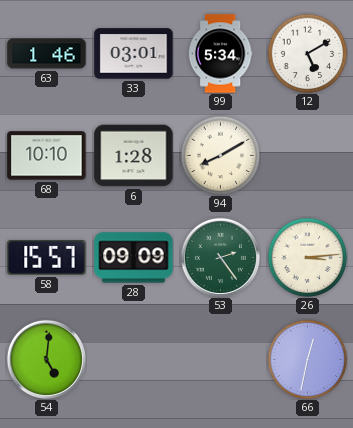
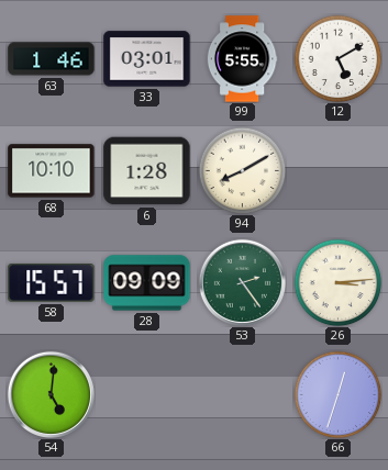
99: 5:34 -> 5:55
66: 12:32 -> 12:33
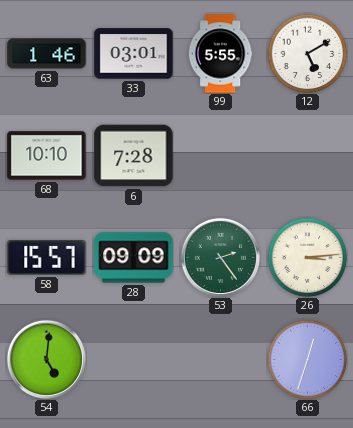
6: 1:28 -> 7:28
94: 8:10 -> none
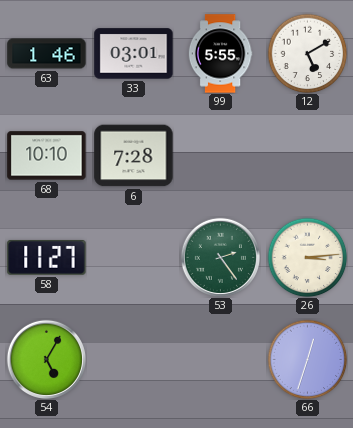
58: 15:57 -> 11:27
28: 09:09 -> none
54: 5:01 -> 5:05
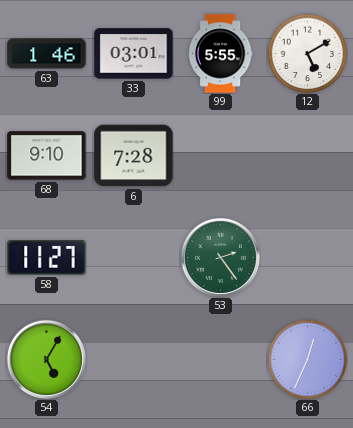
68: 10:10 -> 9:10
26: 3:14 -> none
66: 12:33 -> 12:34
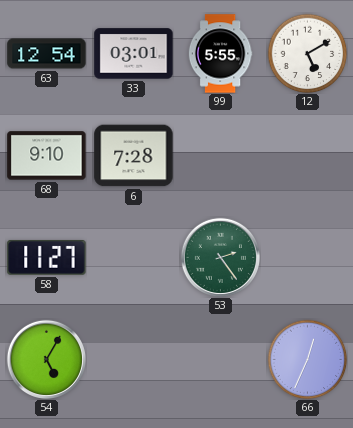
63: 1:46 -> 12:54
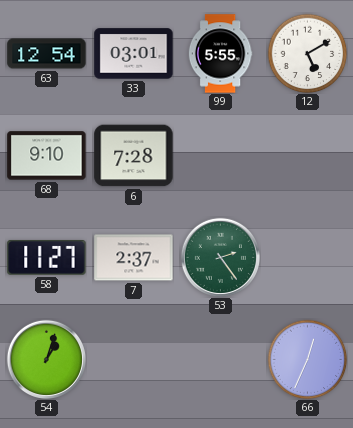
7: none -> 2:37
54: 5:05 -> 1:03
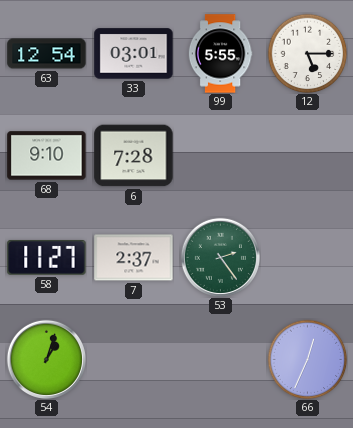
12: 5:10 -> 5:15
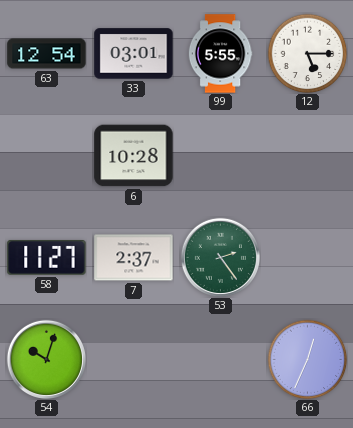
68: 9:10 -> none
6: 7:28 -> 10:28
54: 1:03 -> 10:03
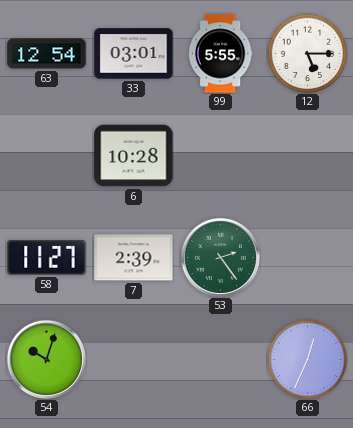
7: 2:37 -> 2:39
